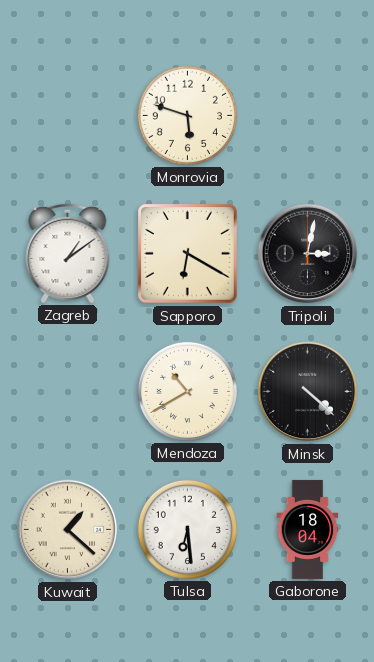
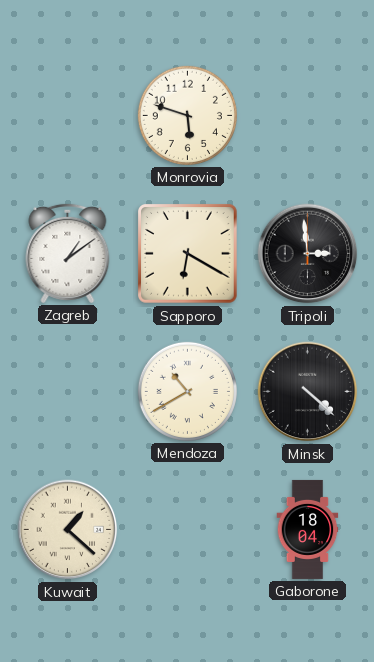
Tripoli: 3:02 -> 2:59
Tulsa: 6:29 -> none
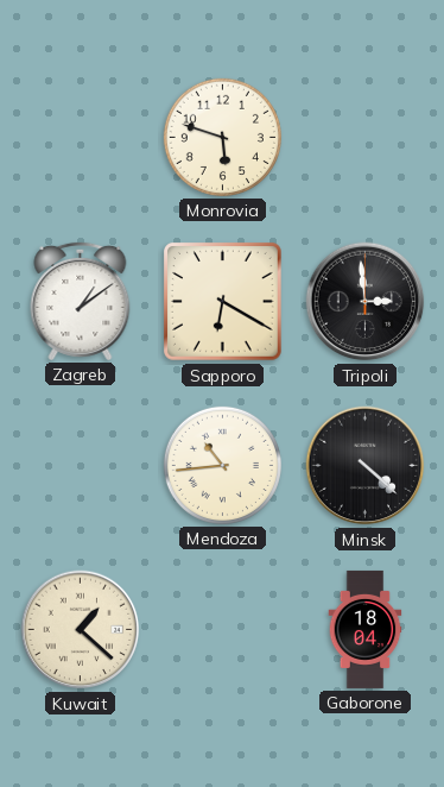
Mendoza: 10:40 -> 10:44
